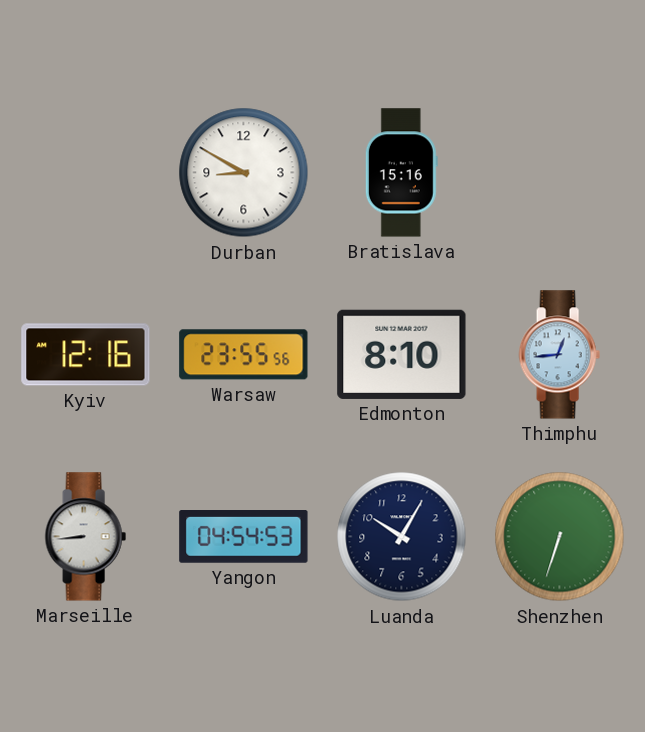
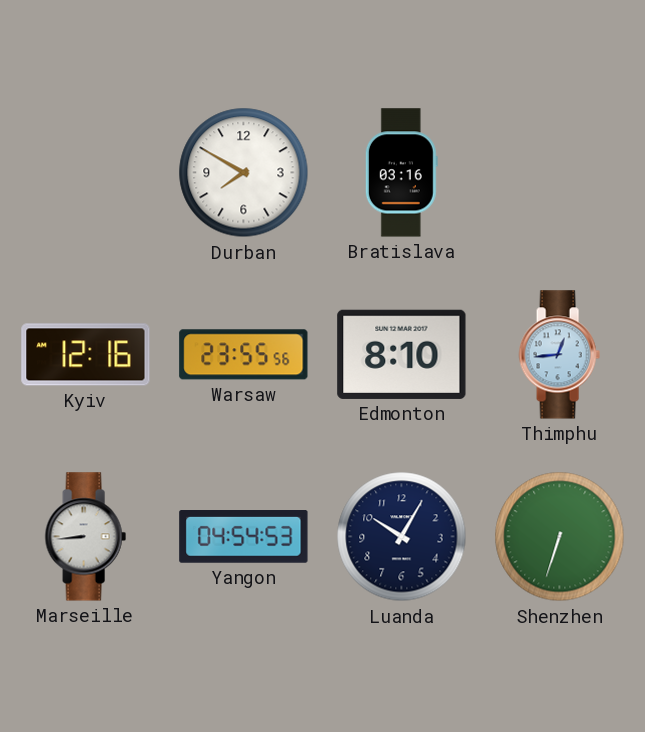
Durban: 8:50 -> 7:50
Bratislava: 15:16 -> 03:16
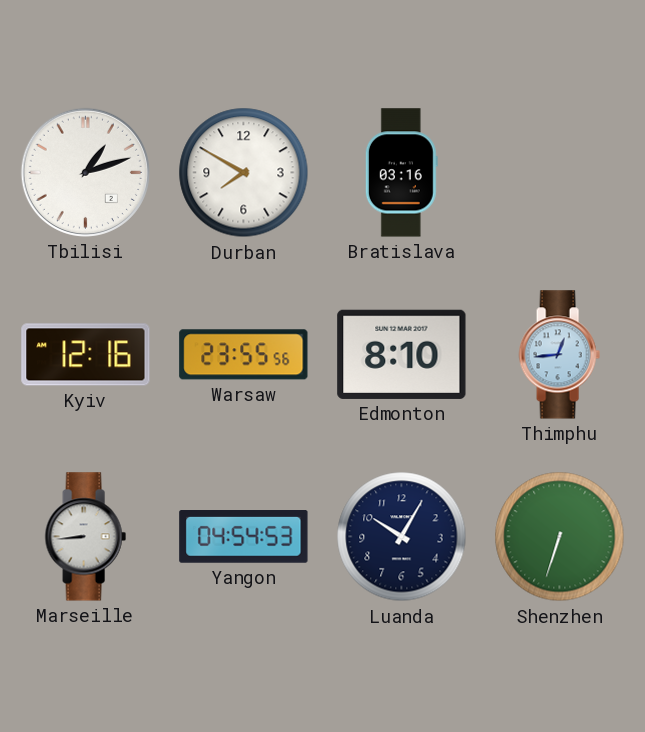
Tbilisi: none -> 1:12
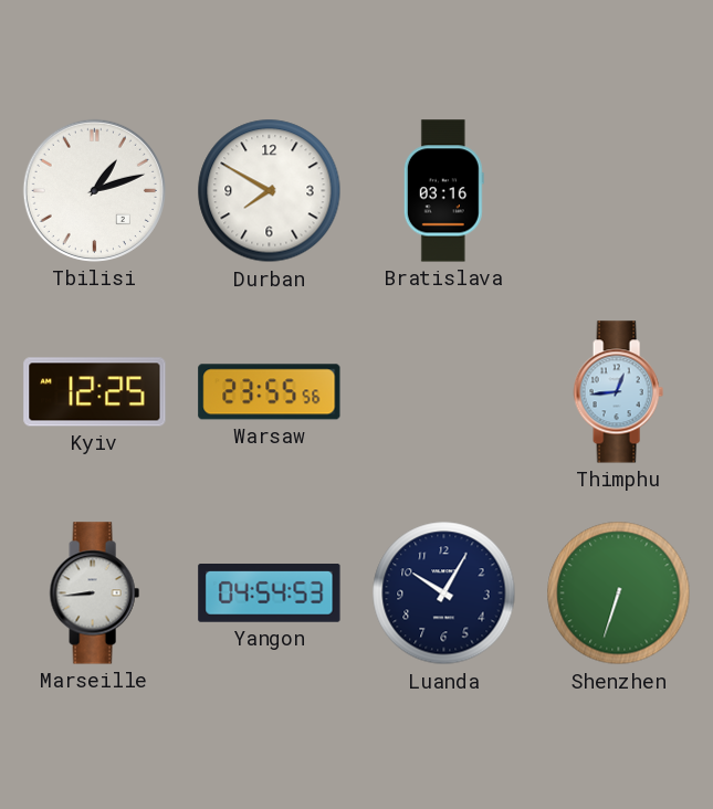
Kyiv: 12:16 -> 12:25
Edmonton: 8:10 -> none
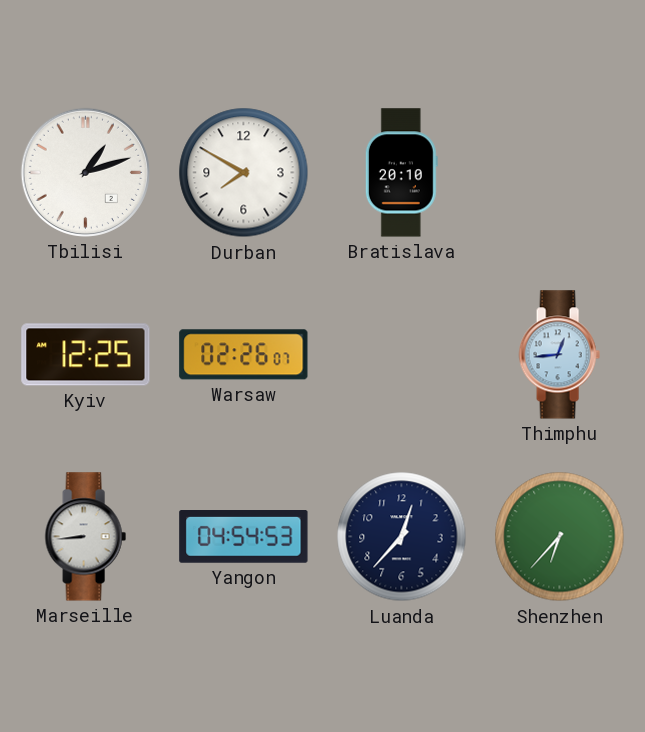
Bratislava: 03:16 -> 20:10
Warsaw: 23:55 -> 02:26
Luanda: 10:05 -> 12:37
Shenzhen: 6:33 -> 6:37
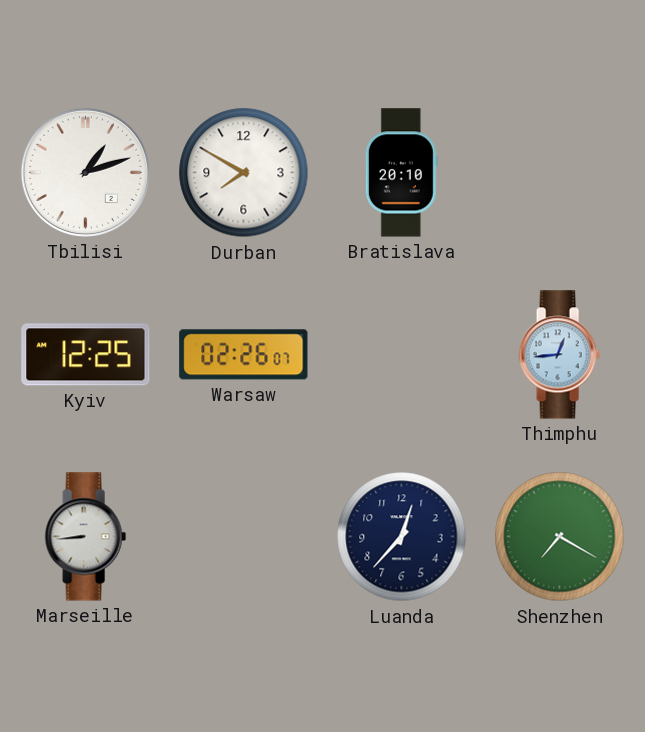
Yangon: 04:54 -> none
Shenzhen: 6:37 -> 7:20
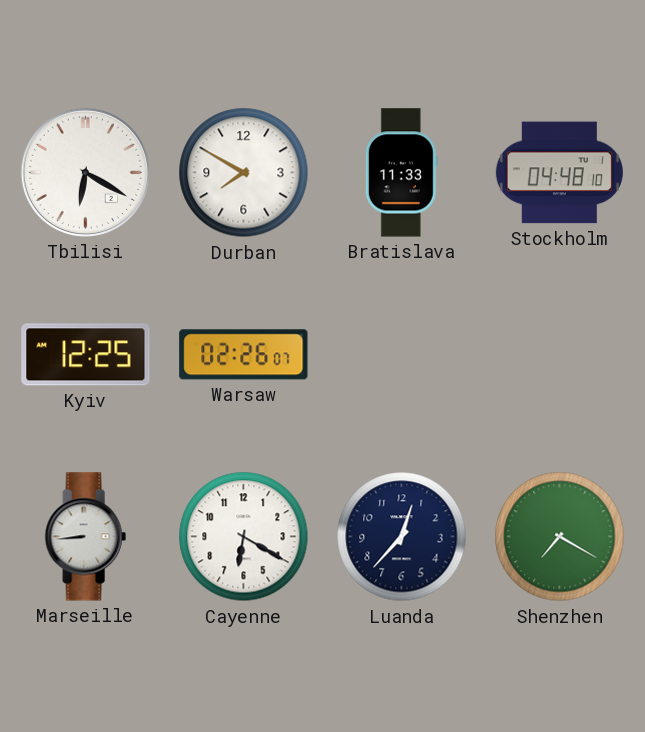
Tbilisi: 1:12 -> 6:20
Bratislava: 20:10 -> 11:33
Stockholm: none -> 04:48
Thimphu: 12:44 -> none
Cayenne: none -> 6:20
